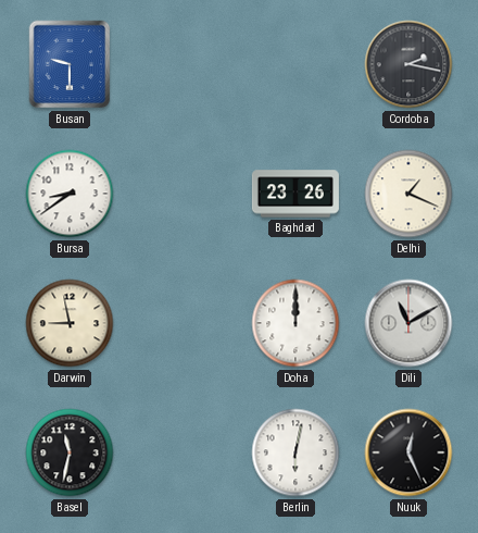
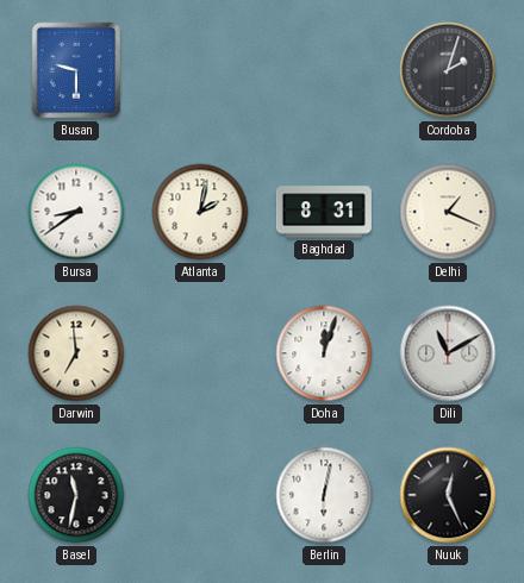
Cordoba: 2:17 -> 2:03
Atlanta: none -> 2:02
Baghdad: 23:26 -> 8:31
Darwin: 8:58 -> 6:59
Doha: 12:00 -> 12:03
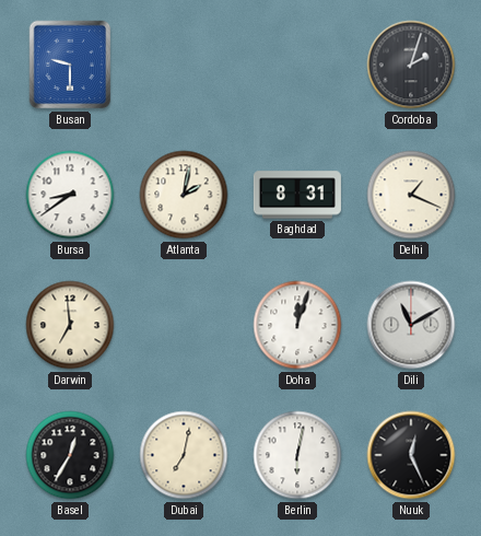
Basel: 11:32 -> 12:35
Dubai: none -> 7:02
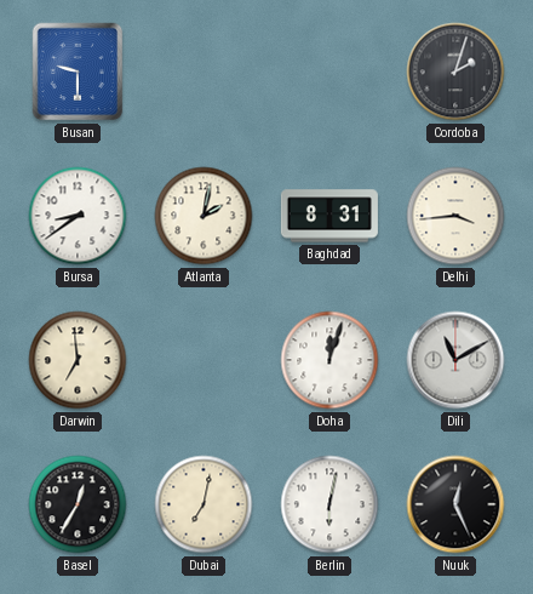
Delhi: 1:19 -> 3:44
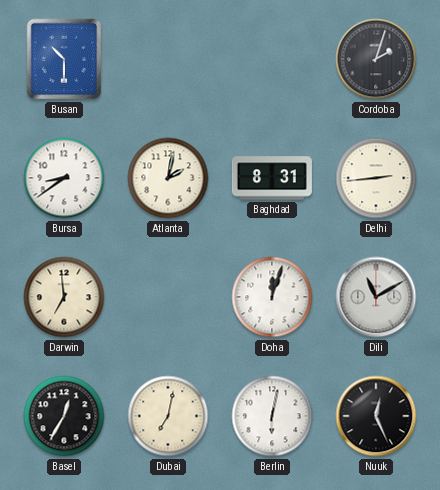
Busan: 9:30 -> 10:30
Delhi: 3:44 -> 2:44
